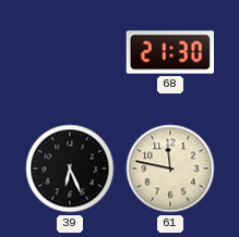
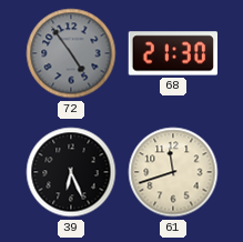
72: none -> 4:54
61: 11:47 -> 11:42
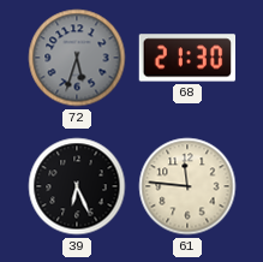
72: 4:54 -> 5:33
61: 11:42 -> 11:46
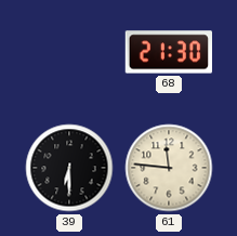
72: 5:33 -> none
39: 6:26 -> 6:30
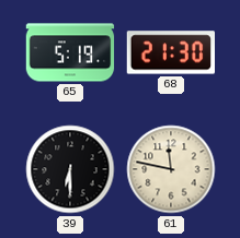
65: none -> 5:19
61: 11:46 -> 11:47
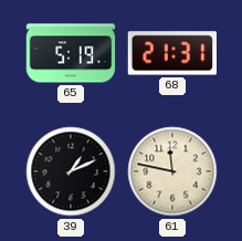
68: 21:30 -> 21:31
39: 6:30 -> 1:11
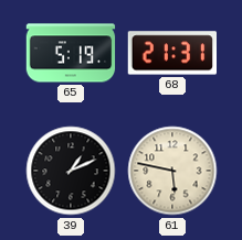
61: 11:47 -> 5:47
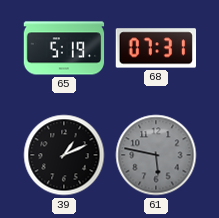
68: 21:31 -> 07:31
61 dial: cream -> grey
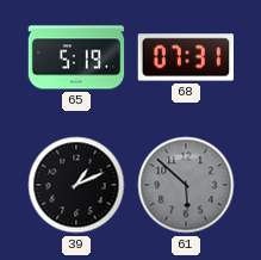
61: 5:47 -> 5:52
